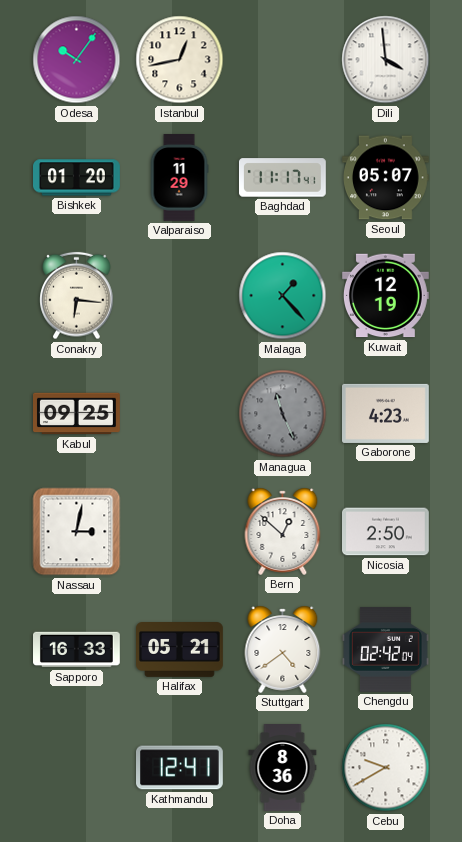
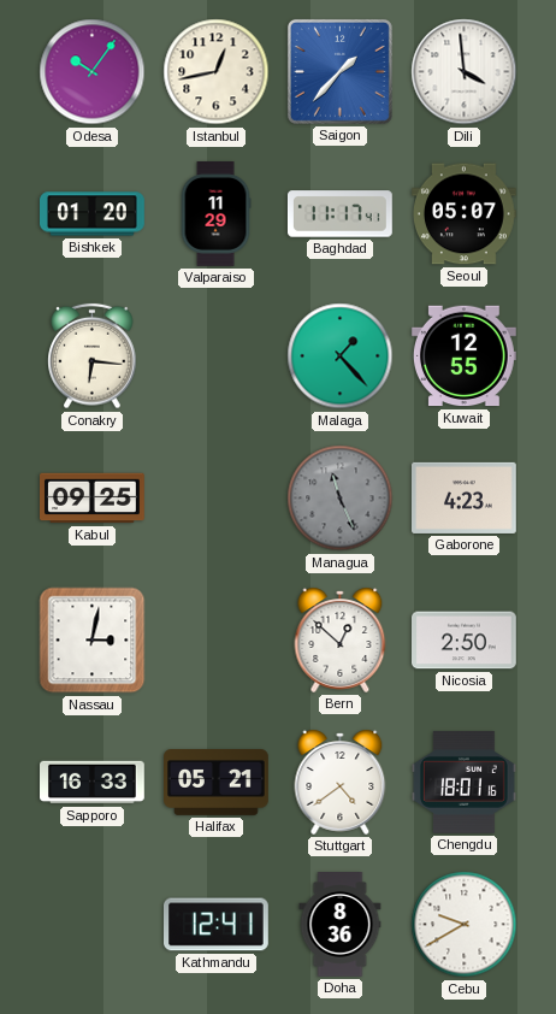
Saigon: none -> 1:37
Kuwait: 12:19 -> 12:55
Chengdu: 02:42 -> 18:01
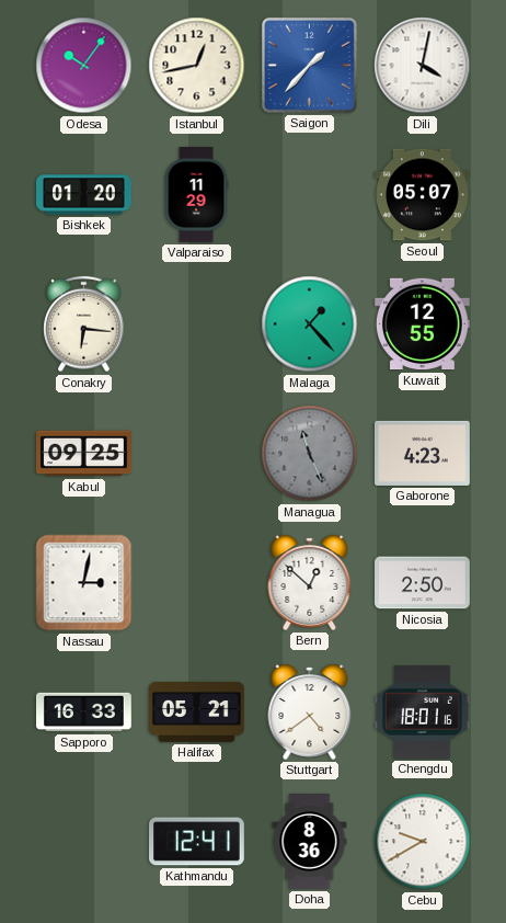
Dili: 3:59 -> 4:02
Baghdad: 11:17 -> none
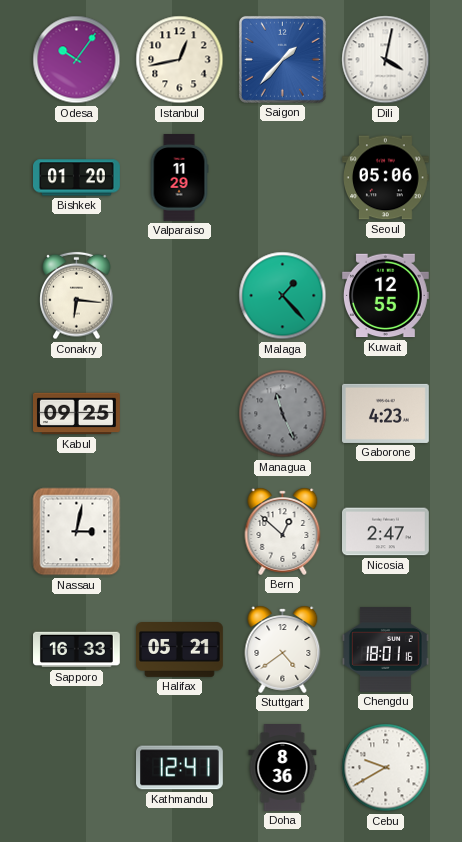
Seoul: 05:07 -> 05:06
Nicosia: 2:50 -> 2:47
